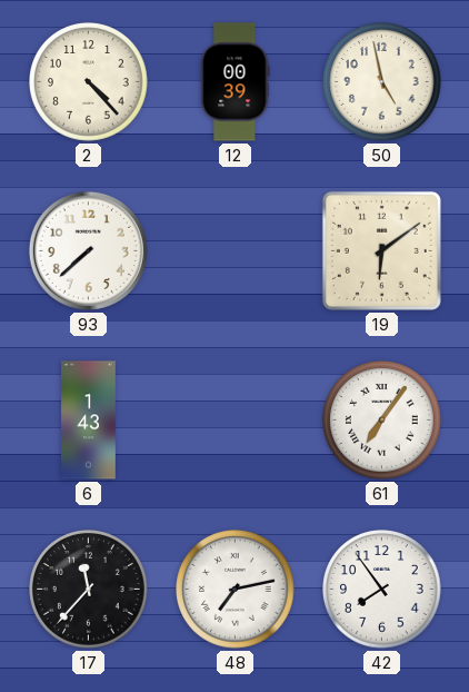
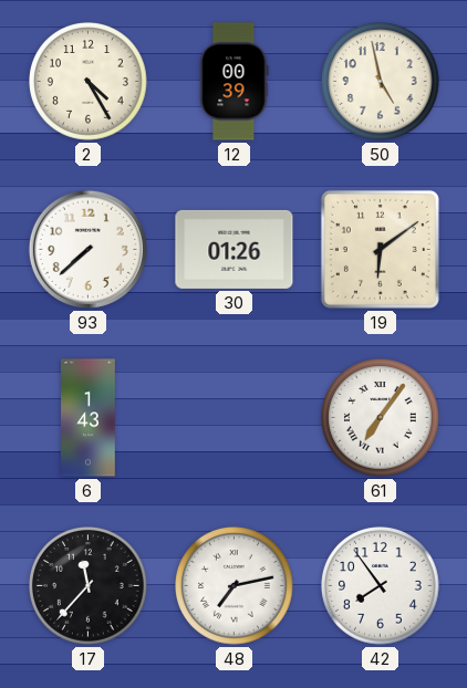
2: 4:23 -> 4:25
30: none -> 01:26
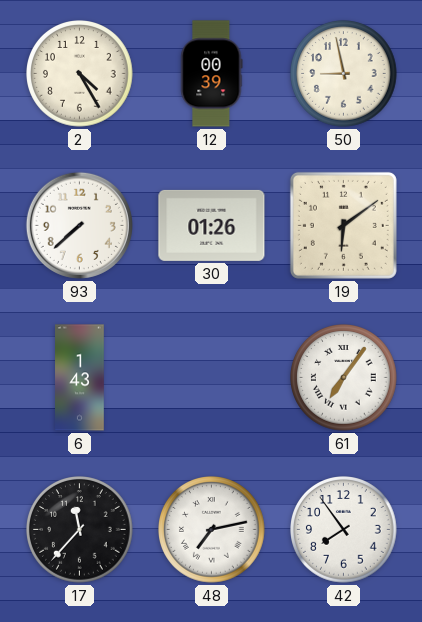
50: 4:58 -> 8:58
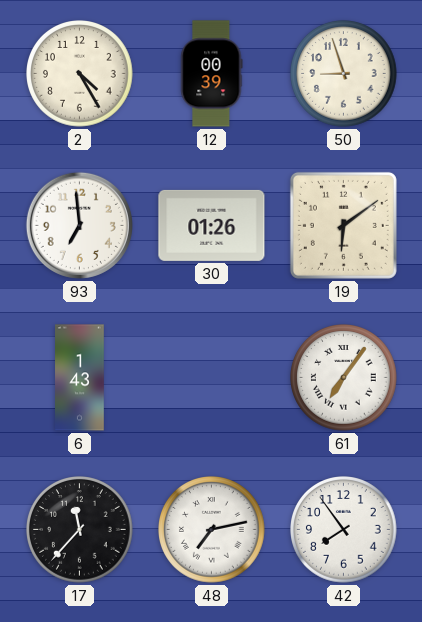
50: 8:58 -> 8:57
93: 7:38 -> 6:59
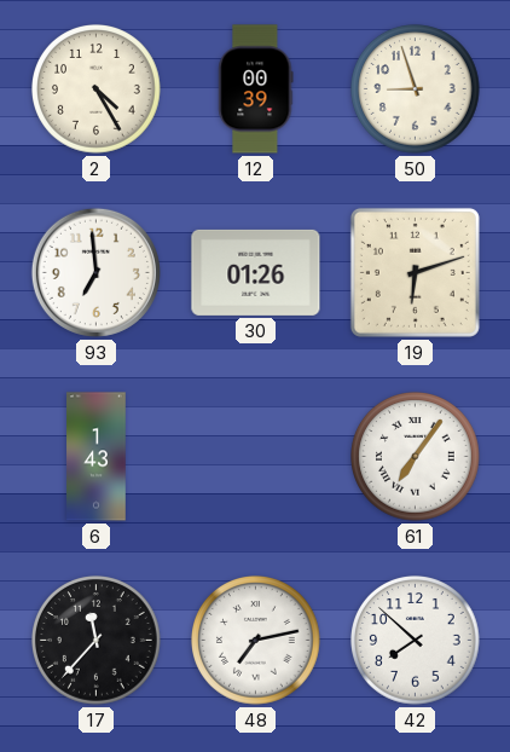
19: 6:09 -> 6:12
42: 7:54 -> 7:52
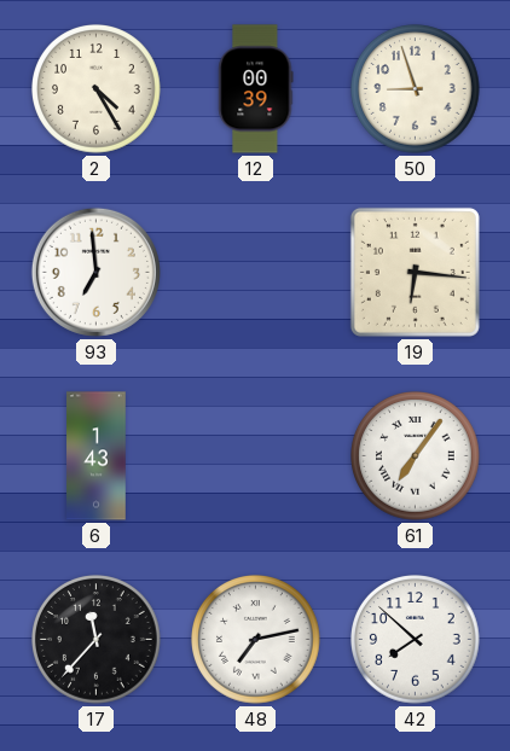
30: 01:26 -> none
19: 6:12 -> 6:16
